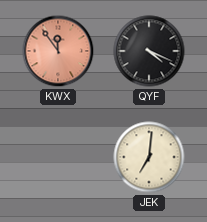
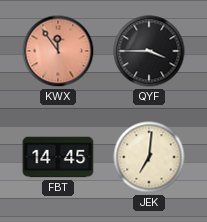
QYF: 4:19 -> 3:45
FBT: none -> 14:45
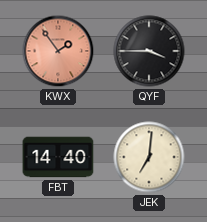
KWX: 11:54 -> 1:54
FBT: 14:45 -> 14:40
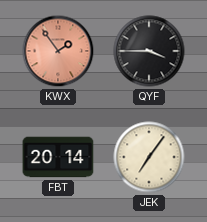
FBT: 14:40 -> 20:14
JEK: 7:01 -> 7:06
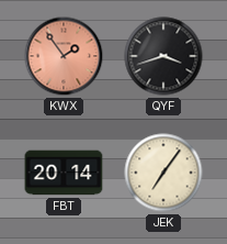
QYF: 3:45 -> 3:42
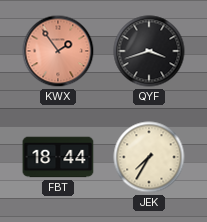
FBT: 20:14 -> 18:44
JEK: 7:06 -> 7:35
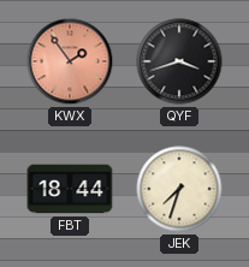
JEK: 7:35 -> 7:33
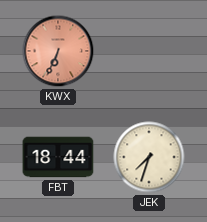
KWX: 1:54 -> 6:34
QYF: 3:42 -> none
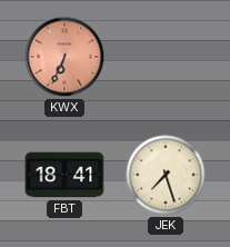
FBT: 18:44 -> 18:41
JEK: 7:33 -> 7:27
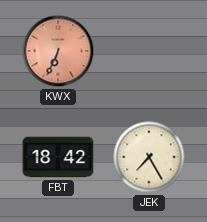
FBT: 18:41 -> 18:42
JEK: 7:27 -> 7:25
